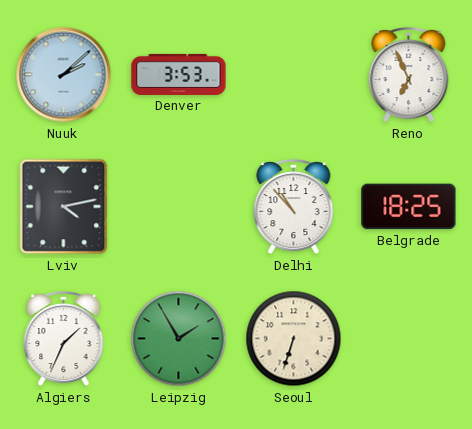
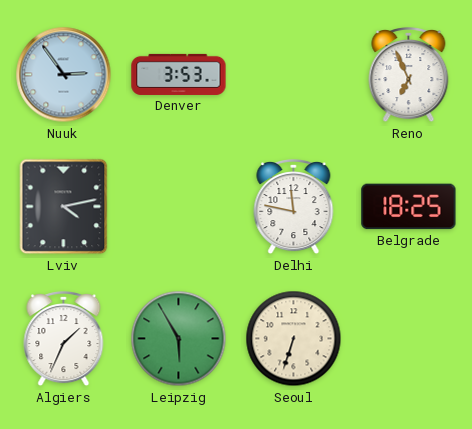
Nuuk: 2:08 -> 2:54
Delhi: 10:53 -> 11:47
Leipzig: 1:55 -> 5:55
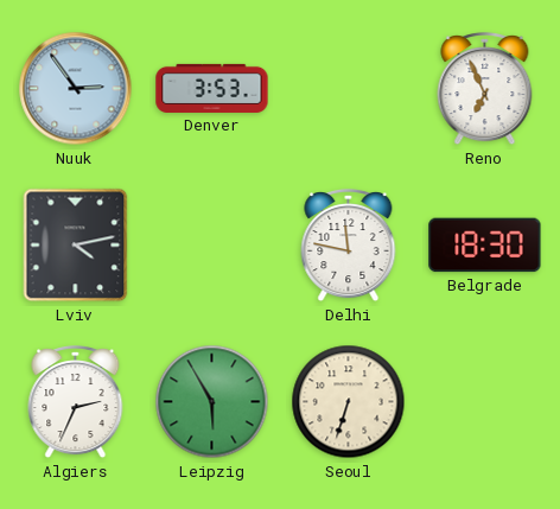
Belgrade: 18:25 -> 18:30
Algiers: 1:34 -> 2:34
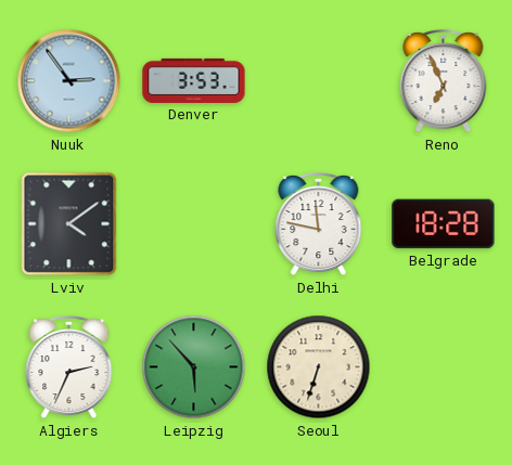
Lviv: 4:13 -> 4:09
Belgrade: 18:30 -> 18:28
Leipzig: 5:55 -> 5:53
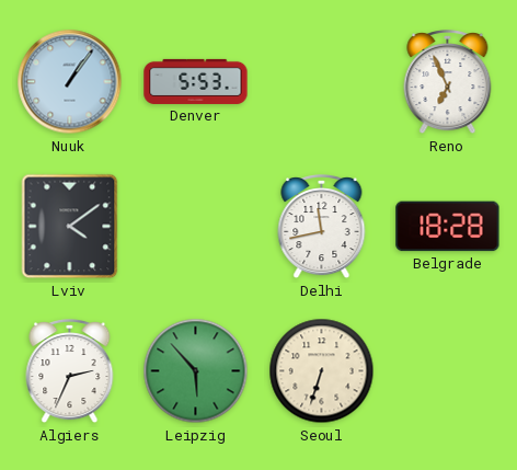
Nuuk: 2:54 -> 1:06
Denver: 3:53 -> 5:53
Delhi: 11:47 -> 11:43
